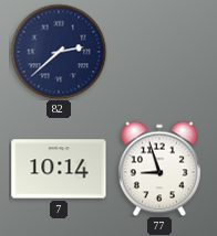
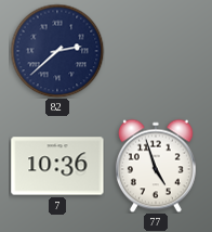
7: 10:14 -> 10:36
77: 8:57 -> 4:57
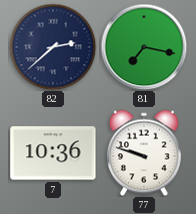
81: none -> 7:17
77: 4:57 -> 9:48
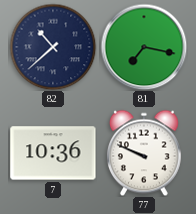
82: 2:38 -> 10:38
77: 9:48 -> 9:49
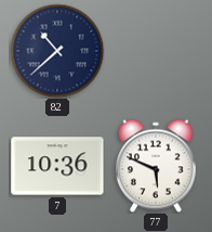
81: 7:17 -> none
77: 9:49 -> 5:49
